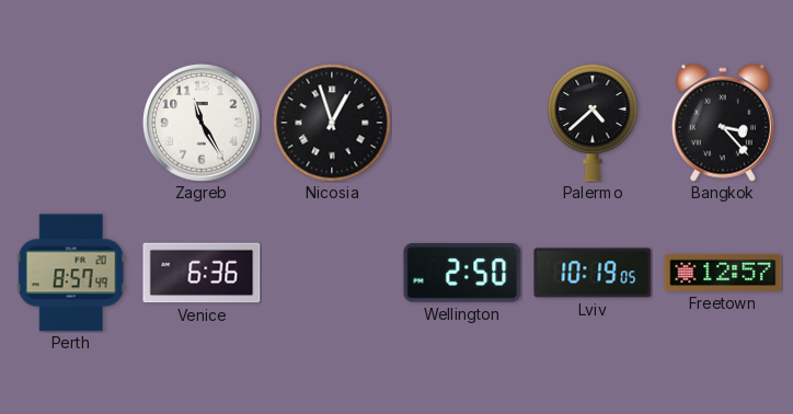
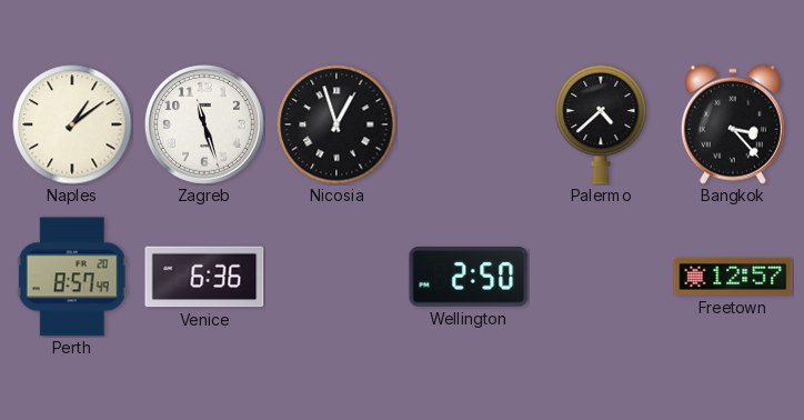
Naples: none -> 1:09
Zagreb: 11:25 -> 11:27
Lviv: 10:19 -> none
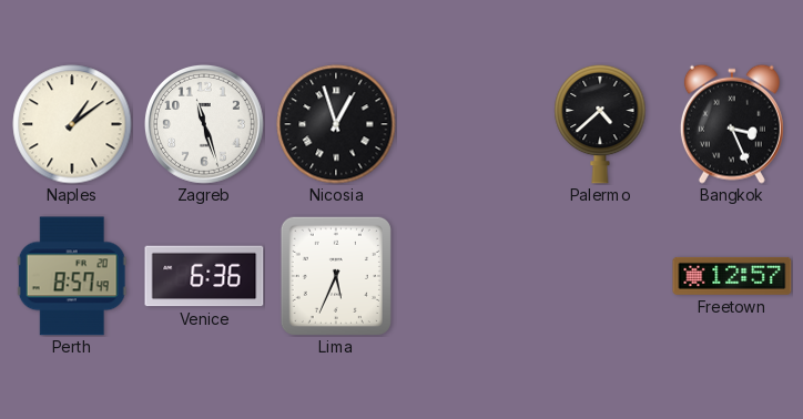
Bangkok: 3:23 -> 3:26
Lima: none -> 5:34
Wellington: 2:50 -> none
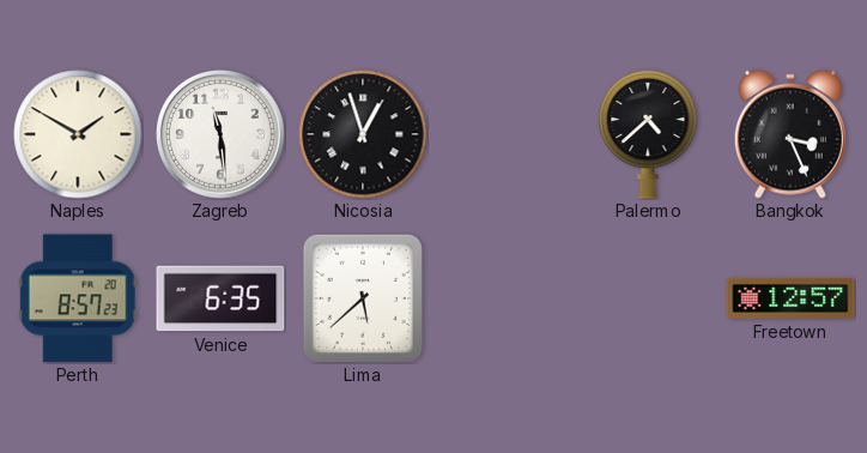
Naples: 1:09 -> 1:50
Zagreb: 11:27 -> 11:29
Perth: 8:57:49 -> 8:57:23
Venice: 6:36 -> 6:35
Lima: 5:34 -> 5:38
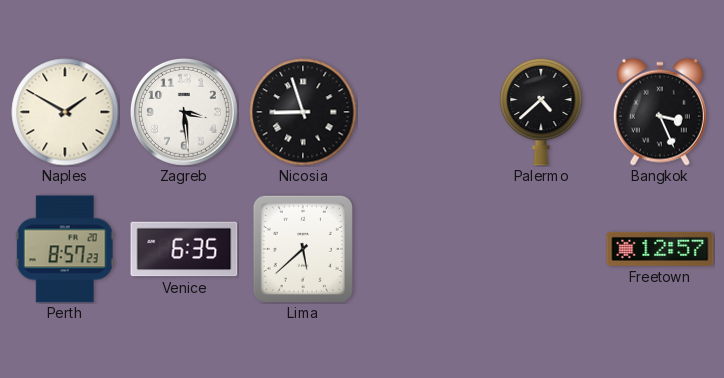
Zagreb: 11:29 -> 3:29
Nicosia: 12:57 -> 8:57
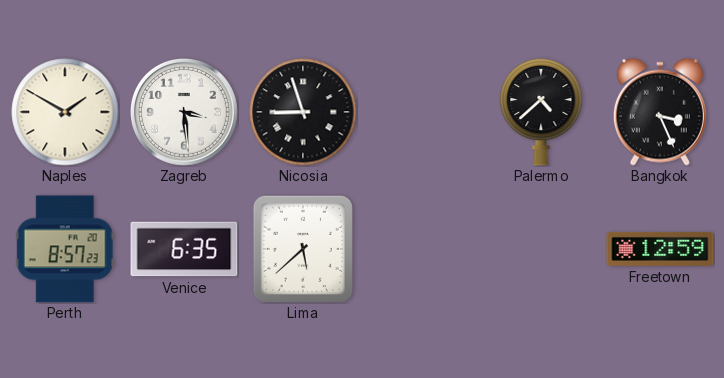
Freetown: 12:57 -> 12:59
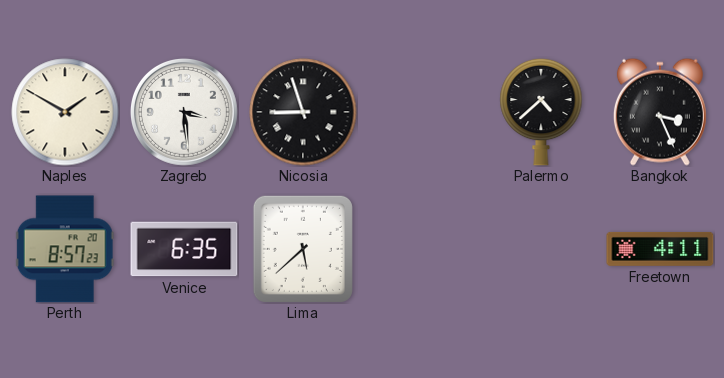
Freetown: 12:59 -> 4:11
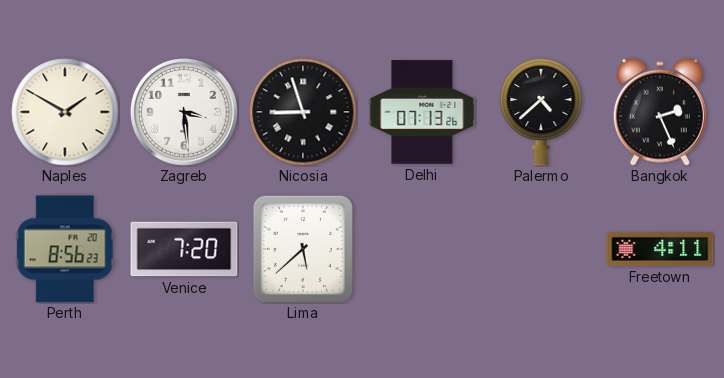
Delhi: none -> 07:13
Bangkok: 3:26 -> 2:26
Perth: 8:57 -> 8:56
Venice: 6:35 -> 7:20
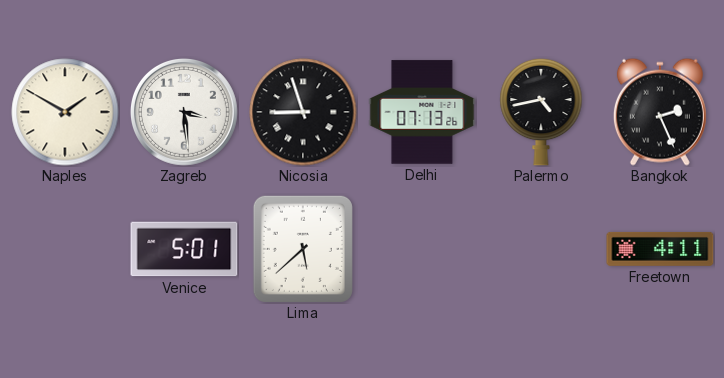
Palermo: 4:38 -> 4:43
Perth: 8:56 -> none
Venice: 7:20 -> 5:01
